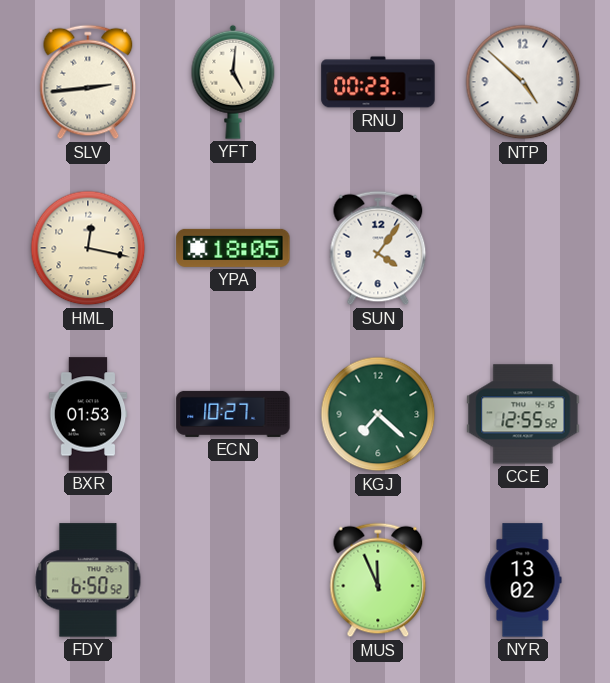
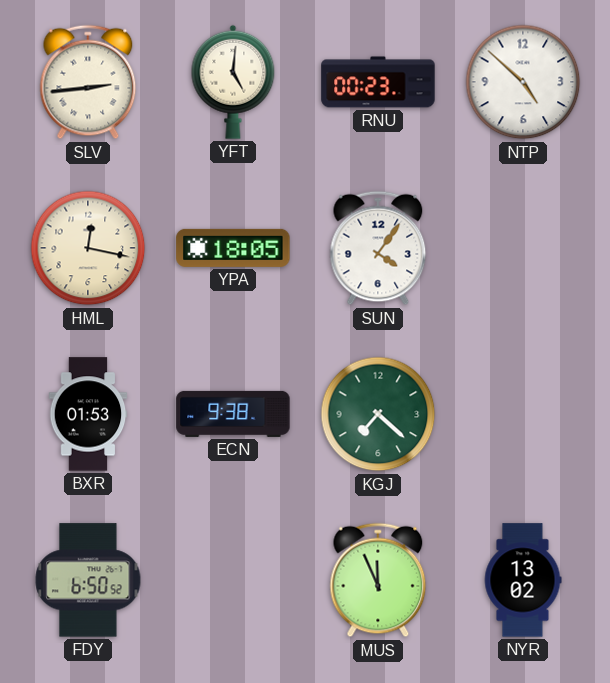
ECN: 10:27 -> 9:38
CCE: 12:55 -> none
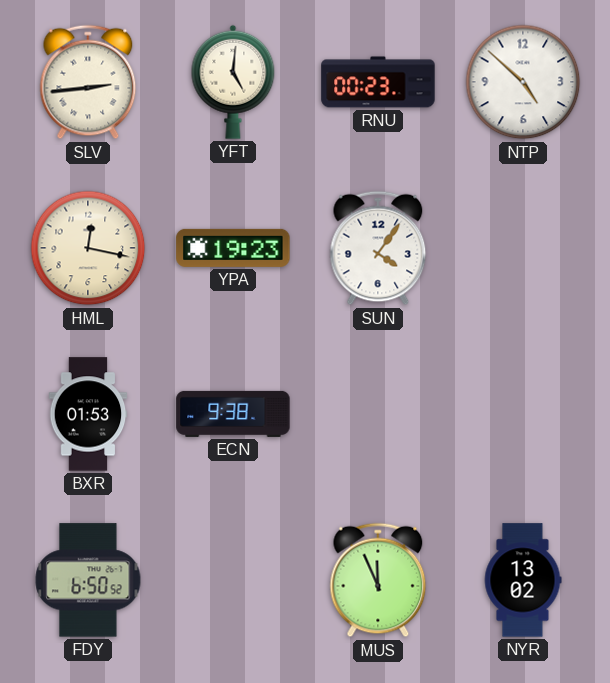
YPA: 18:05 -> 19:23
KGJ: 7:22 -> none
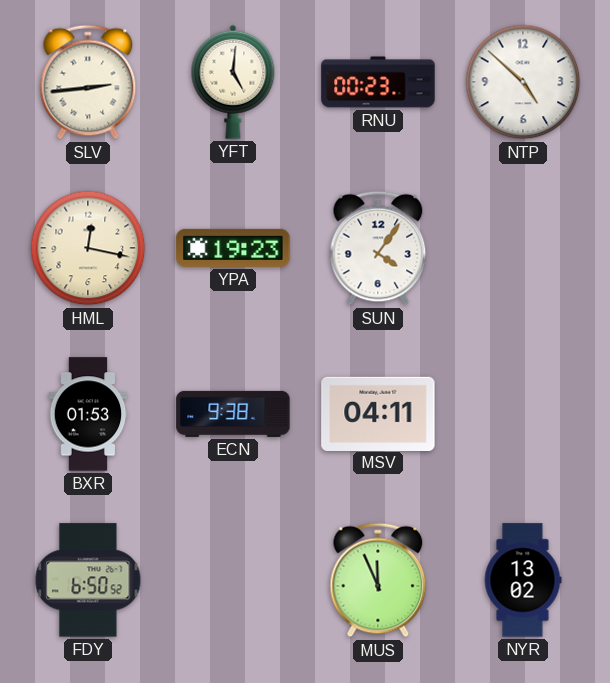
MSV: none -> 04:11
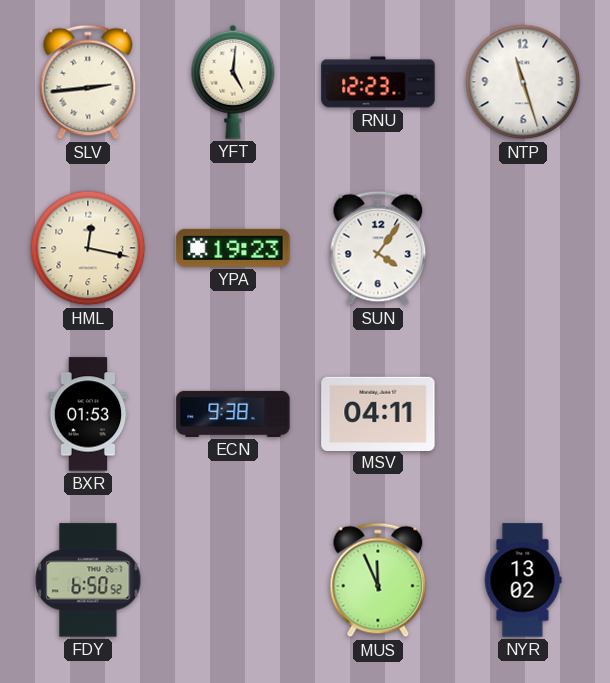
RNU: 00:23 -> 12:23
NTP: 4:52 -> 11:27
